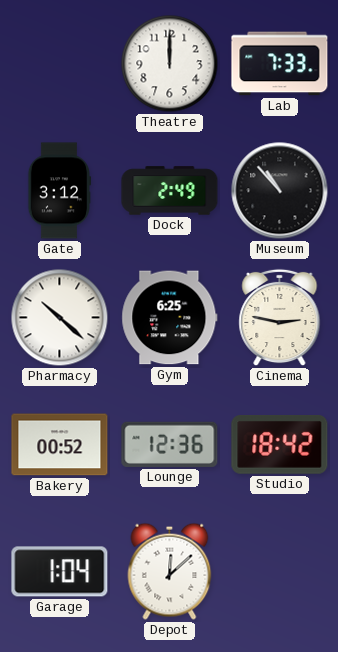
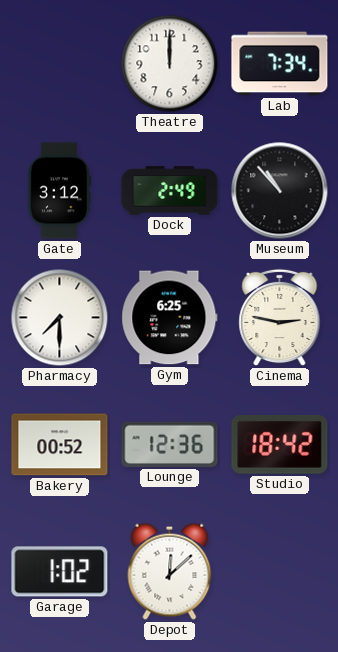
Lab: 7:33 -> 7:34
Pharmacy: 10:22 -> 7:30
Garage: 1:04 -> 1:02
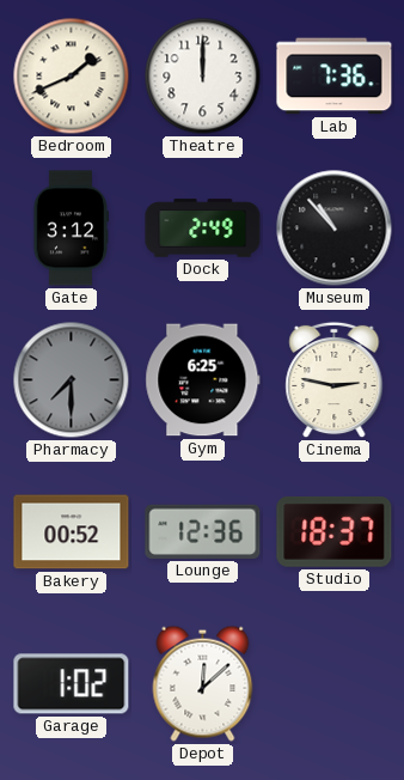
Bedroom: none -> 1:41
Lab: 7:34 -> 7:36
Pharmacy dial: white -> grey
Studio: 18:42 -> 18:37
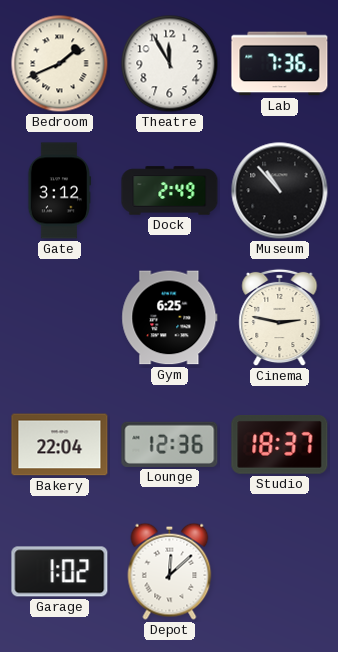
Theatre: 12:00 -> 11:55
Pharmacy: 7:30 -> none
Bakery: 00:52 -> 22:04
